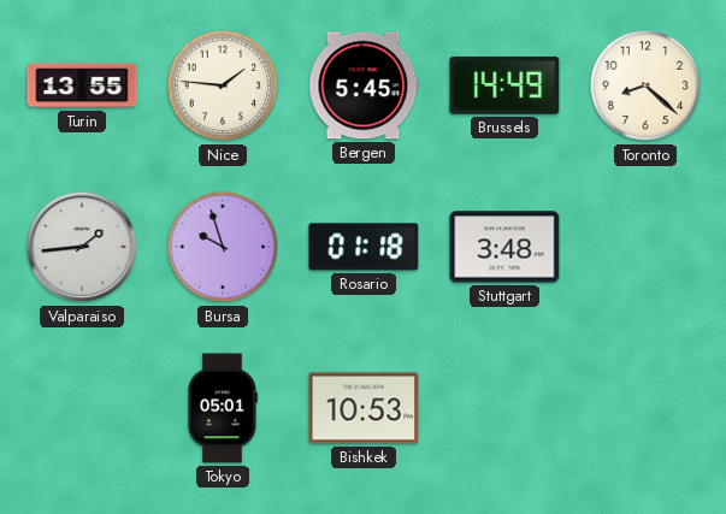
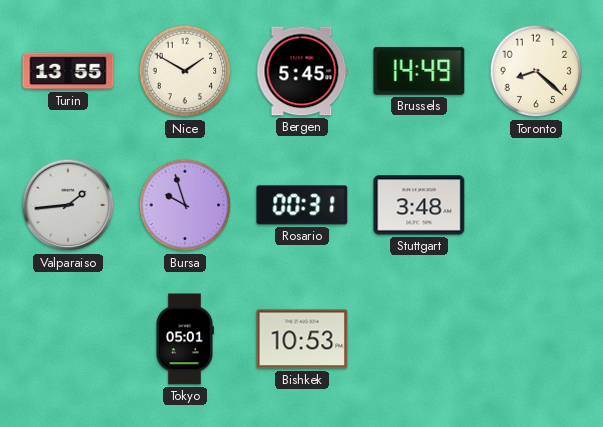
Nice: 1:46 -> 1:50
Rosario: 01:18 -> 00:31
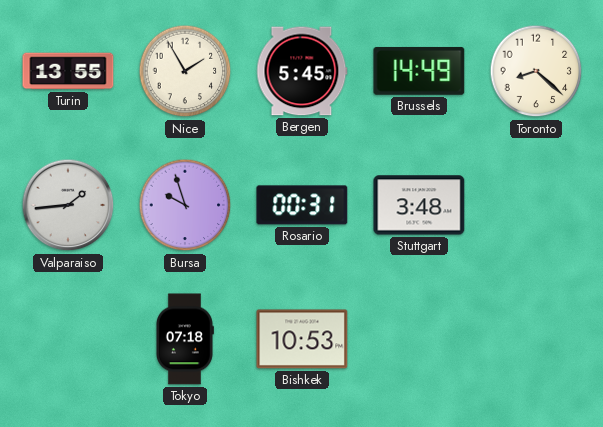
Nice: 1:50 -> 1:55
Tokyo: 05:01 -> 07:18
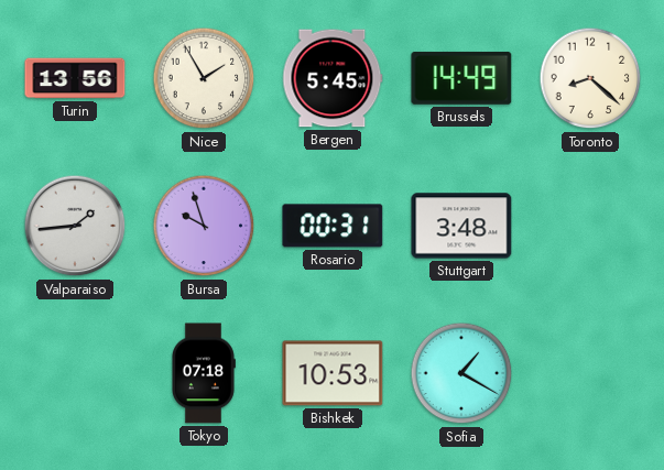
Turin: 13:55 -> 13:56
Sofia: none -> 1:20
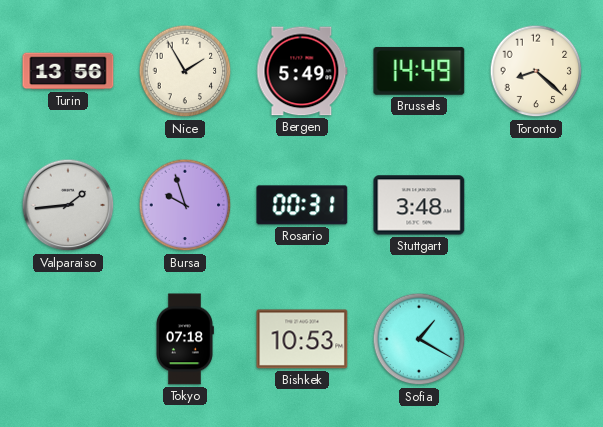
Bergen: 5:45 -> 5:49
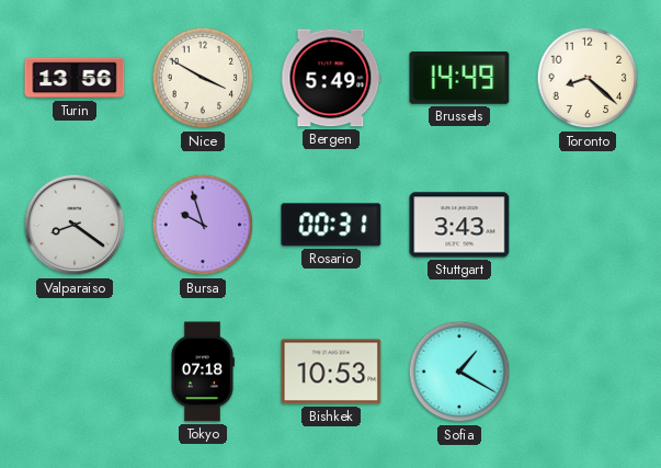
Nice: 1:55 -> 3:50
Valparaiso: 1:44 -> 8:21
Stuttgart: 3:48 -> 3:43
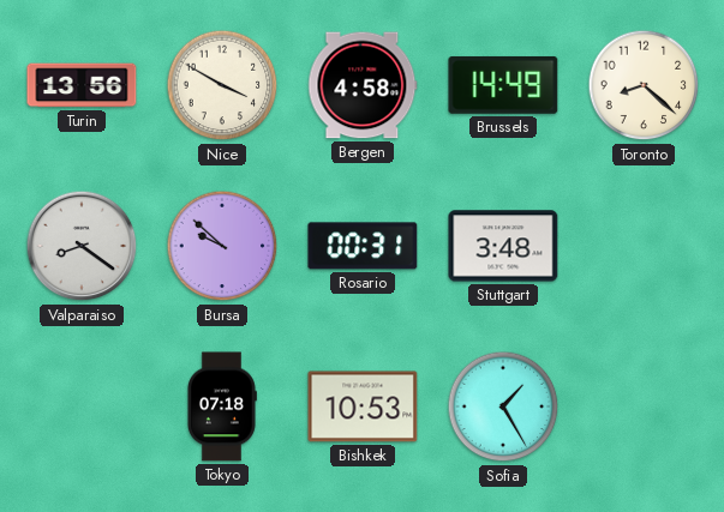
Bergen: 5:49 -> 4:58
Bursa: 9:57 -> 9:52
Stuttgart: 3:43 -> 3:48
Sofia: 1:20 -> 1:25
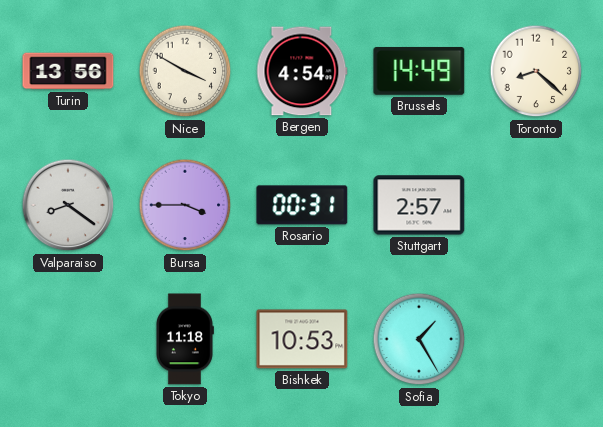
Bergen: 4:58 -> 4:54
Bursa: 9:52 -> 3:45
Stuttgart: 3:48 -> 2:57
Tokyo: 07:18 -> 11:18
